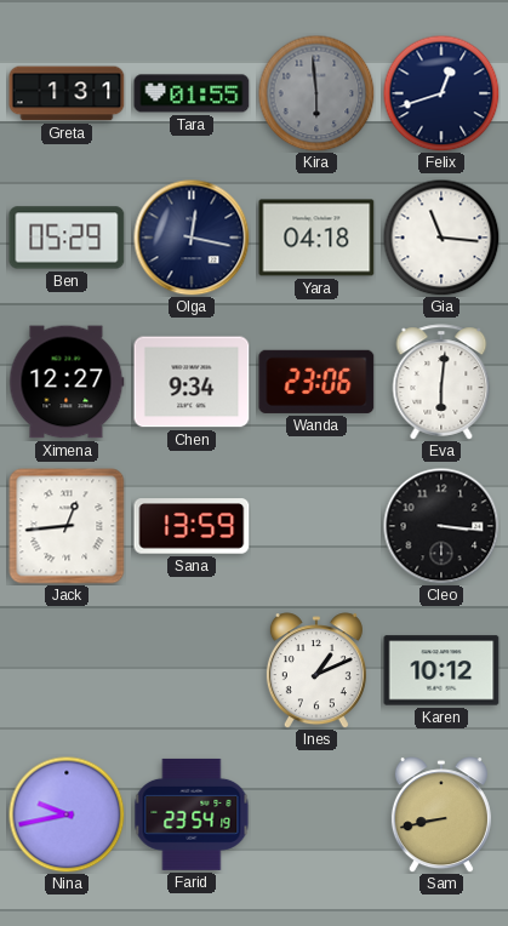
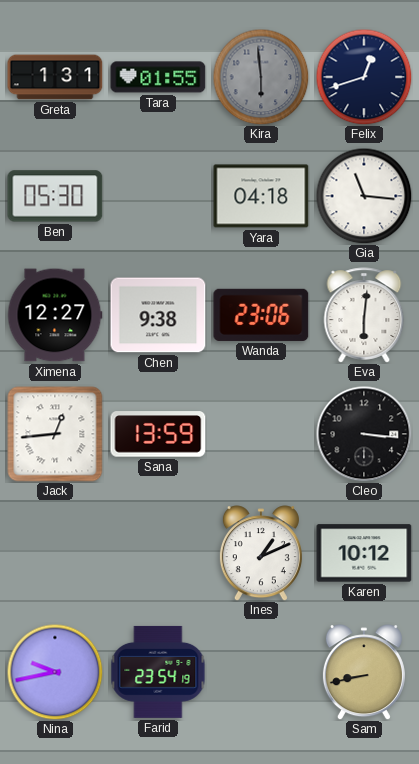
Ben: 05:29 -> 05:30
Olga: 12:17 -> none
Chen: 9:34 -> 9:38
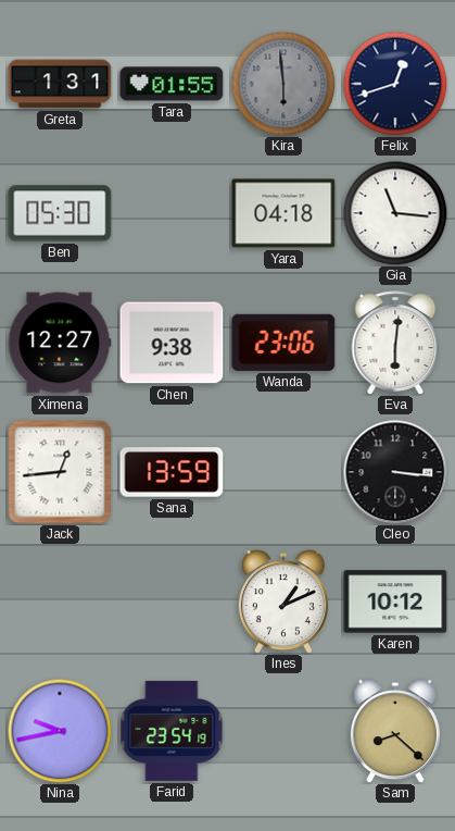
Sam: 8:43 -> 8:22
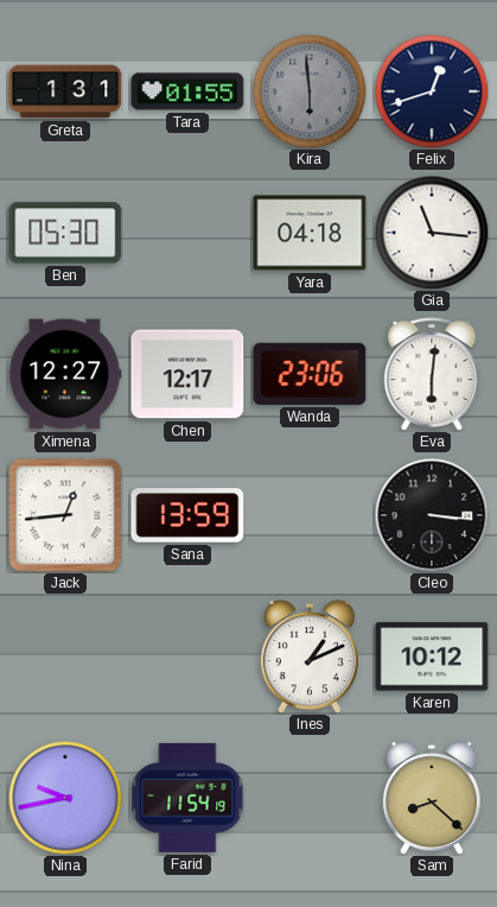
Chen: 9:38 -> 12:17
Farid: 23:54 -> 11:54
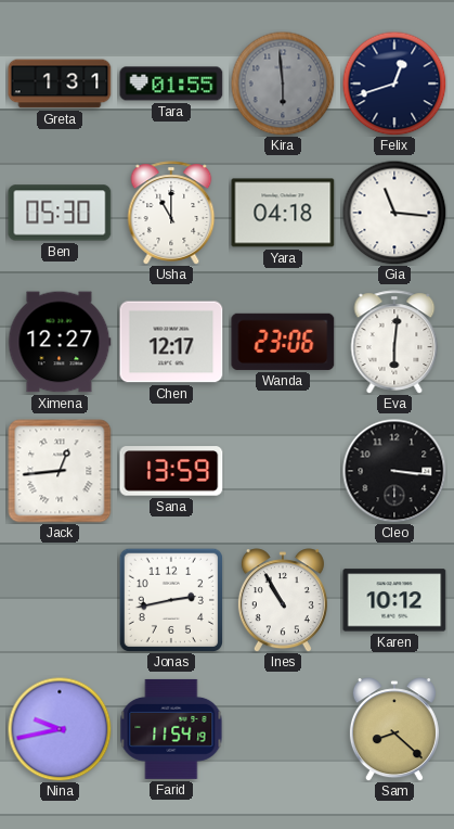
Usha: none -> 11:00
Jonas: none -> 2:43
Ines: 1:11 -> 10:55
